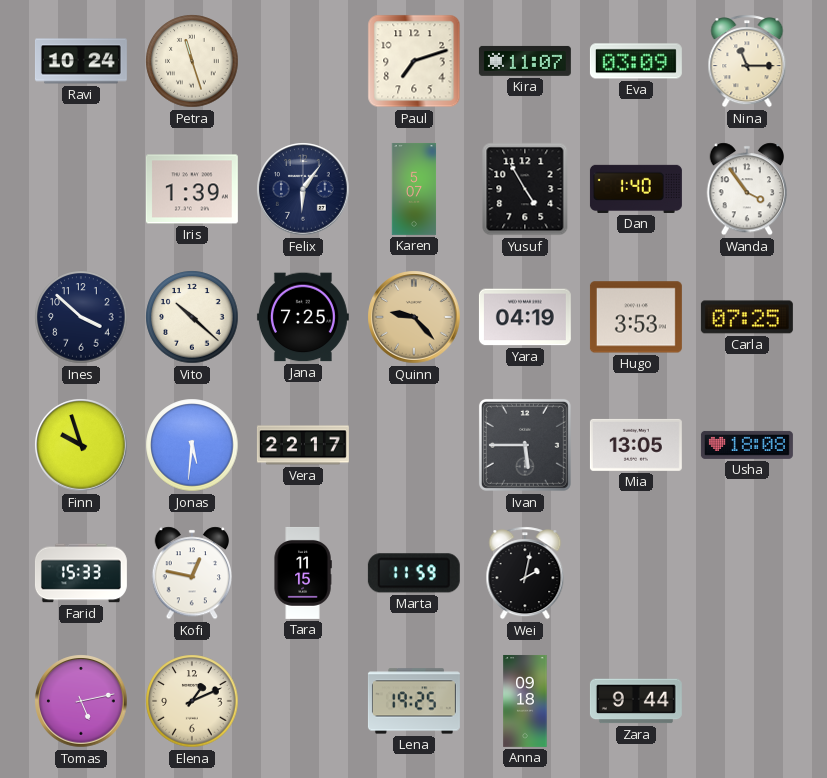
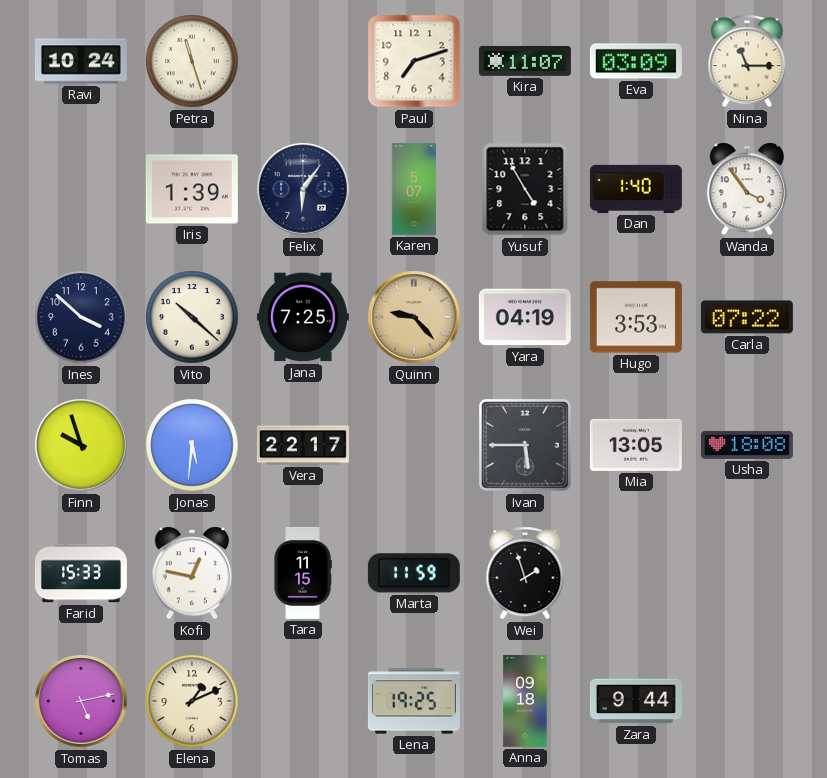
Carla: 07:25 -> 07:22
Wei: 2:02 -> 1:57
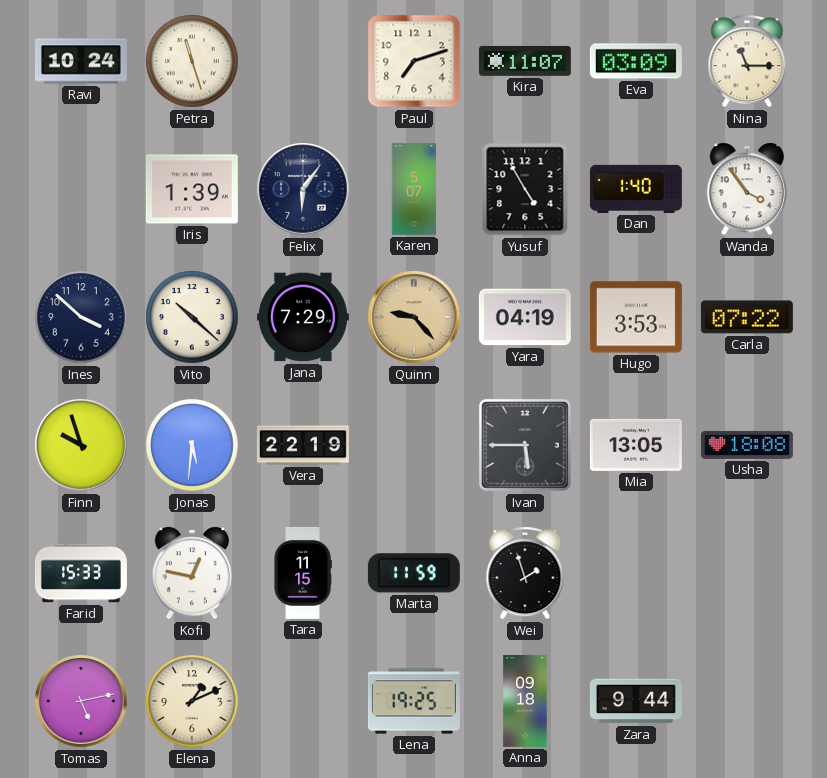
Jana: 7:25 -> 7:29
Vera: 22:17 -> 22:19
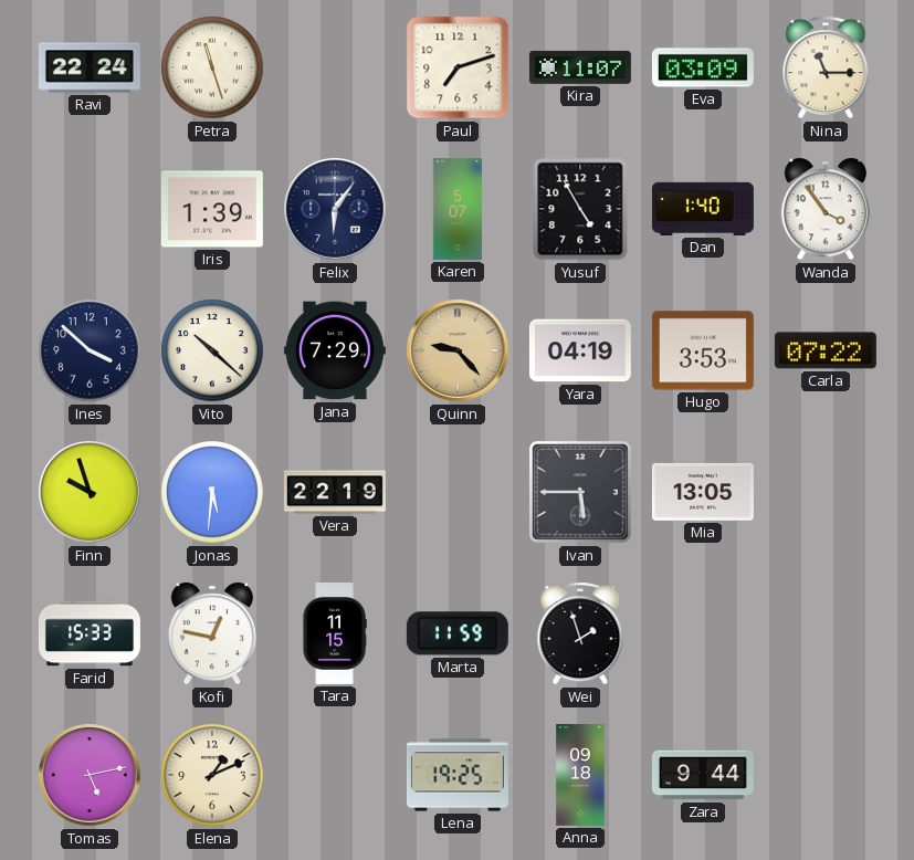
Ravi: 10:24 -> 22:24
Usha: 18:08 -> none
